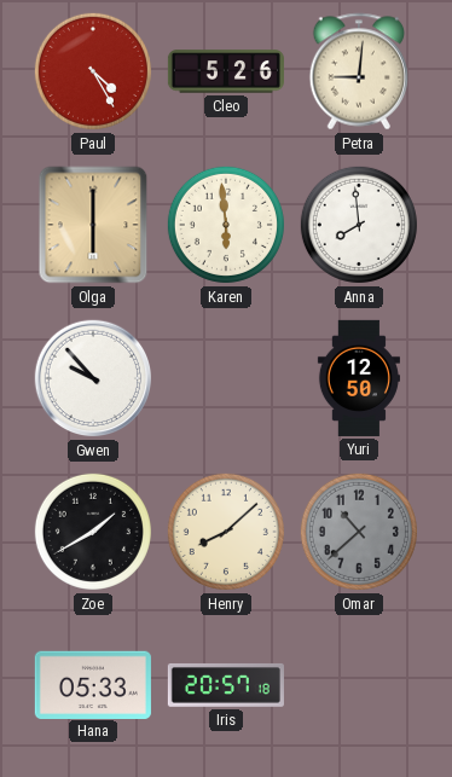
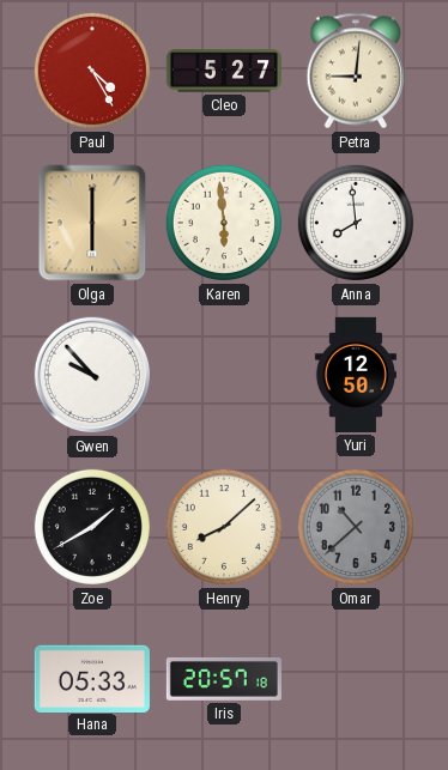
Cleo: 5:26 -> 5:27
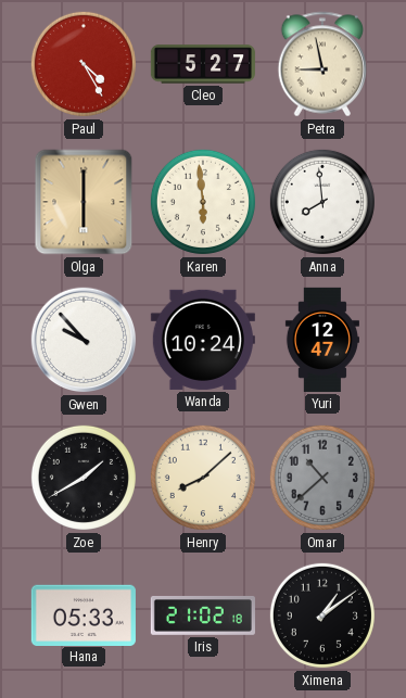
Petra: 9:01 -> 8:58
Wanda: none -> 10:24
Yuri: 12:50 -> 12:47
Iris: 20:57 -> 21:02
Ximena: none -> 1:09
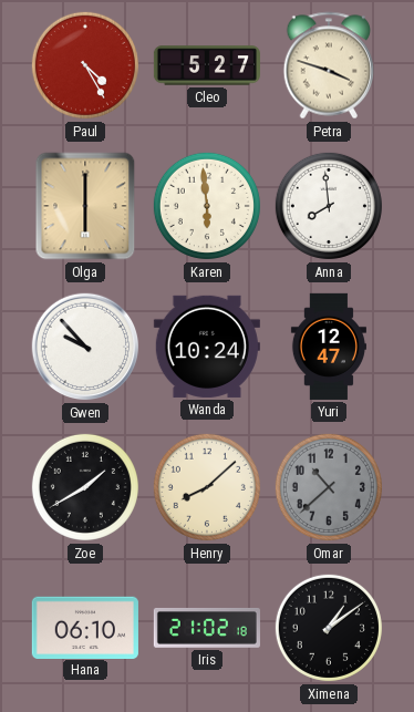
Petra: 8:58 -> 3:48
Hana: 05:33 -> 06:10
